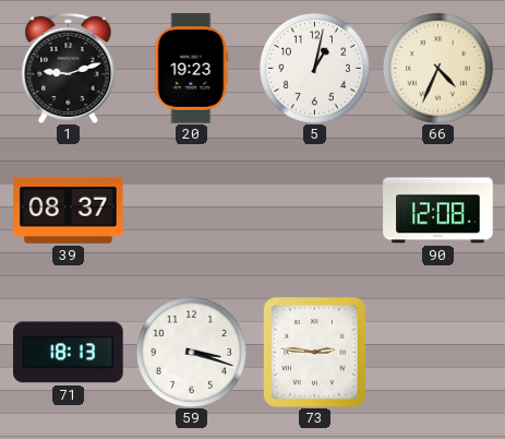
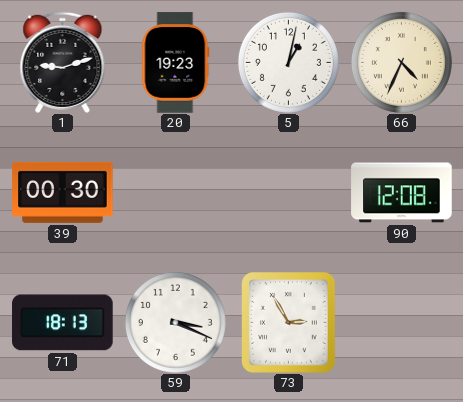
39: 08:37 -> 00:30
59: 3:18 -> 3:19
73: 2:46 -> 2:55
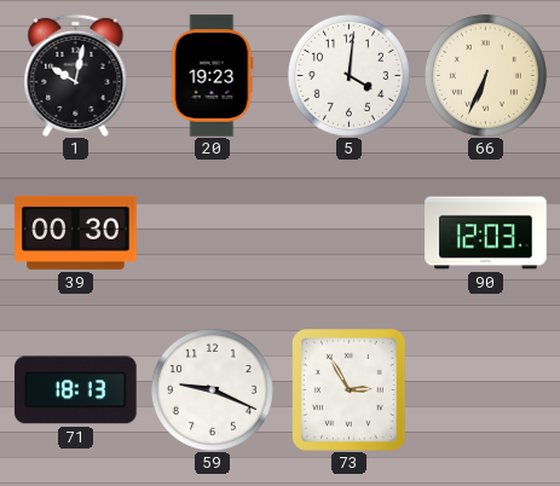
1: 9:12 -> 10:02
5: 1:02 -> 4:01
66: 4:34 -> 6:34
90: 12:08 -> 12:03
59: 3:19 -> 9:19
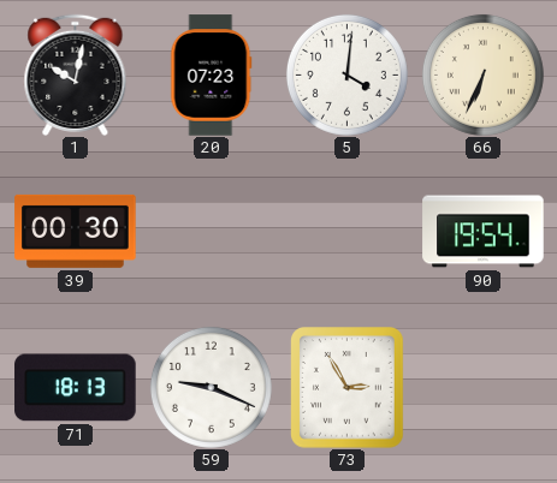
20: 19:23 -> 07:23
90: 12:03 -> 19:54
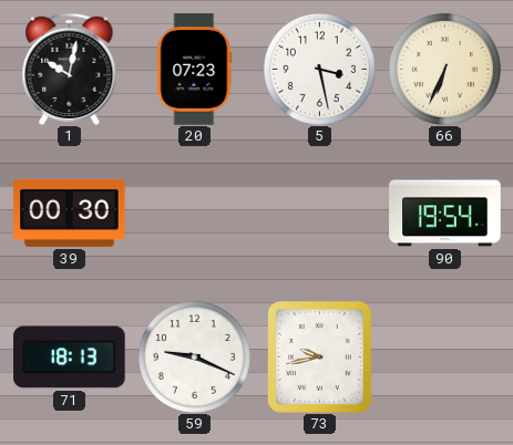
5: 4:01 -> 3:28
73: 2:55 -> 9:43
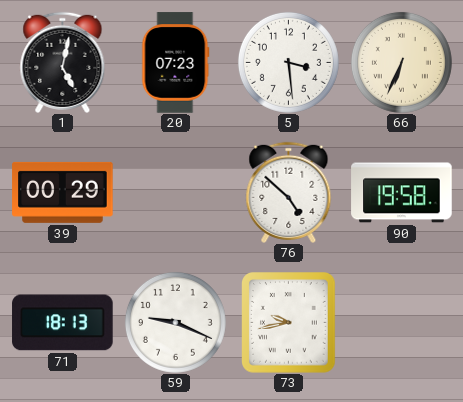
1: 10:02 -> 5:02
5: 3:28 -> 3:29
39: 00:30 -> 00:29
76: none -> 4:52
90: 19:54 -> 19:58
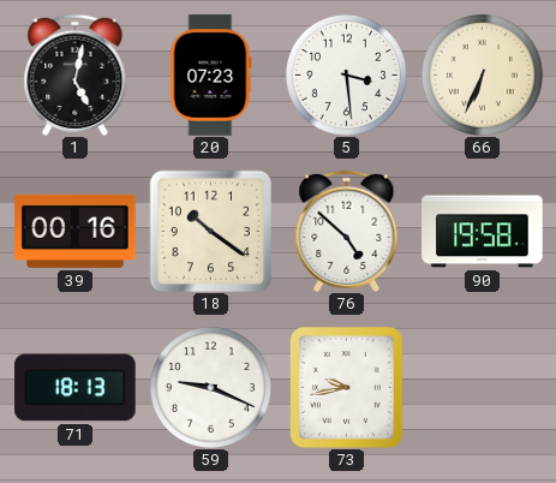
39: 00:29 -> 00:16
18: none -> 10:21
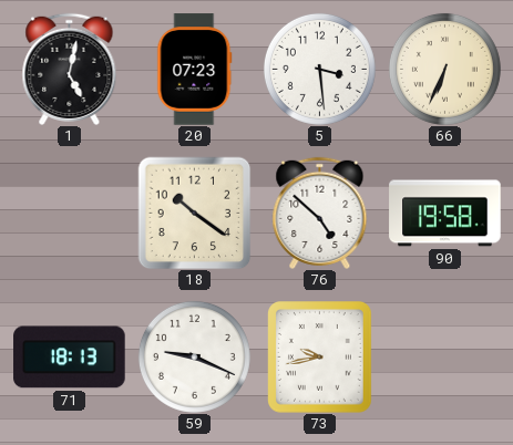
39: 00:16 -> none
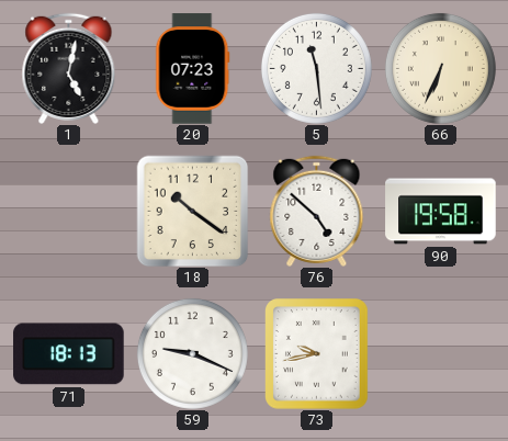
5: 3:29 -> 11:29
